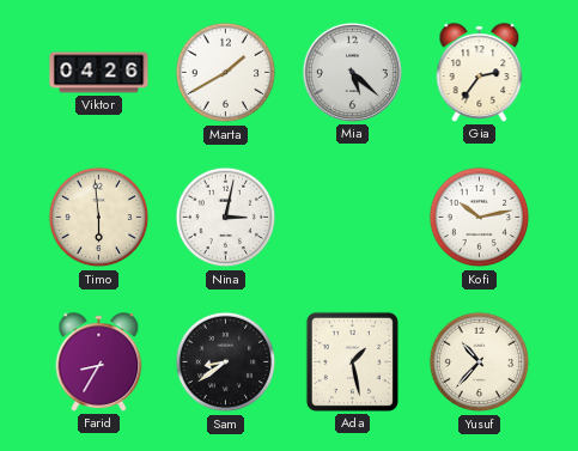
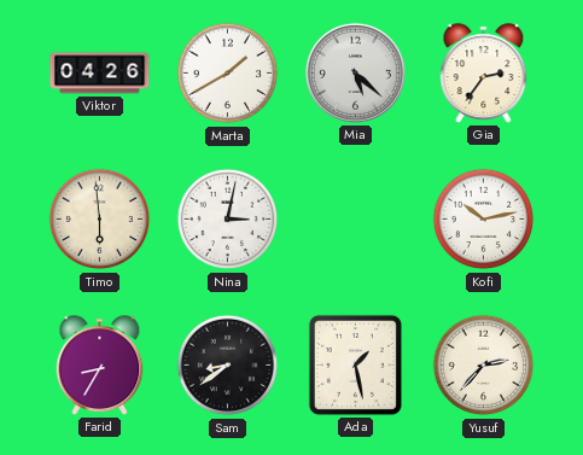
Yusuf: 10:37 -> 2:37
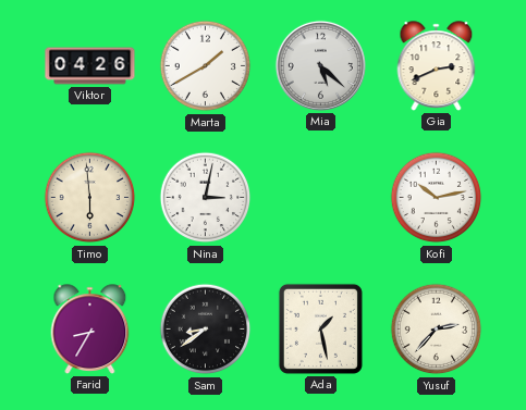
Gia: 2:36 -> 2:41
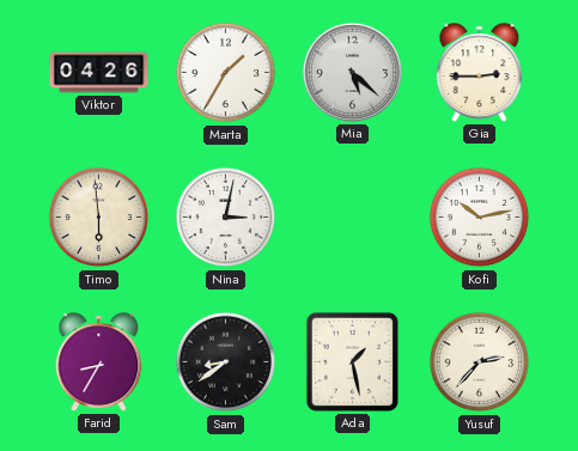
Marta: 1:40 -> 1:35
Gia: 2:41 -> 2:45
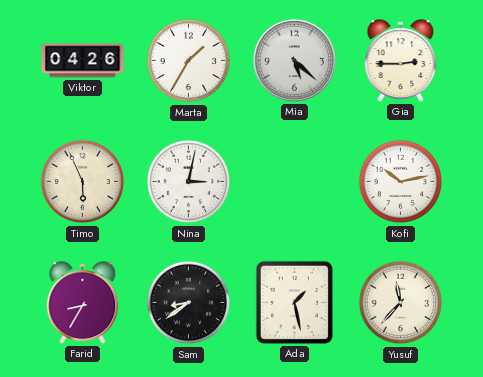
Timo: 5:59 -> 5:56
Yusuf: 2:37 -> 11:37
